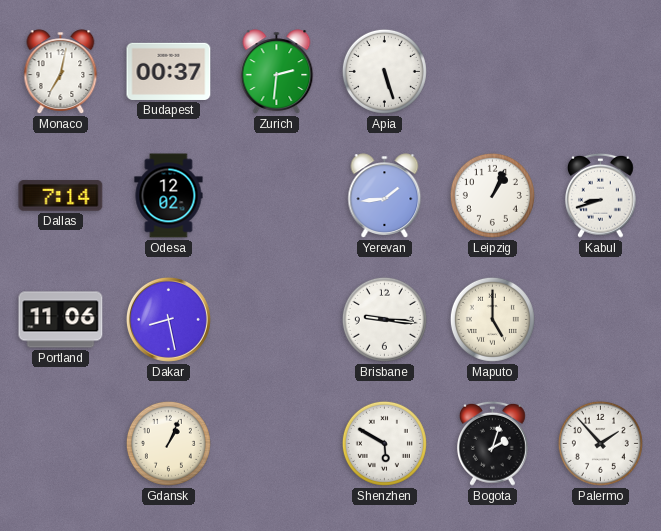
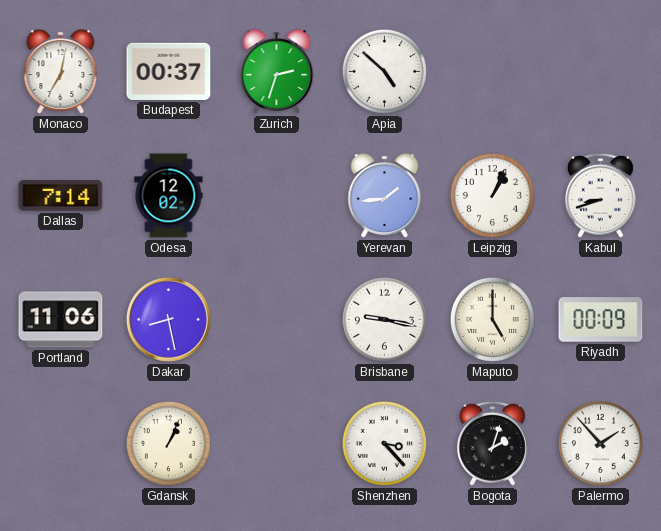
Zurich: 2:31 -> 2:33
Apia: 5:27 -> 4:52
Brisbane: 9:16 -> 9:17
Riyadh: none -> 00:09
Shenzhen: 5:50 -> 3:23
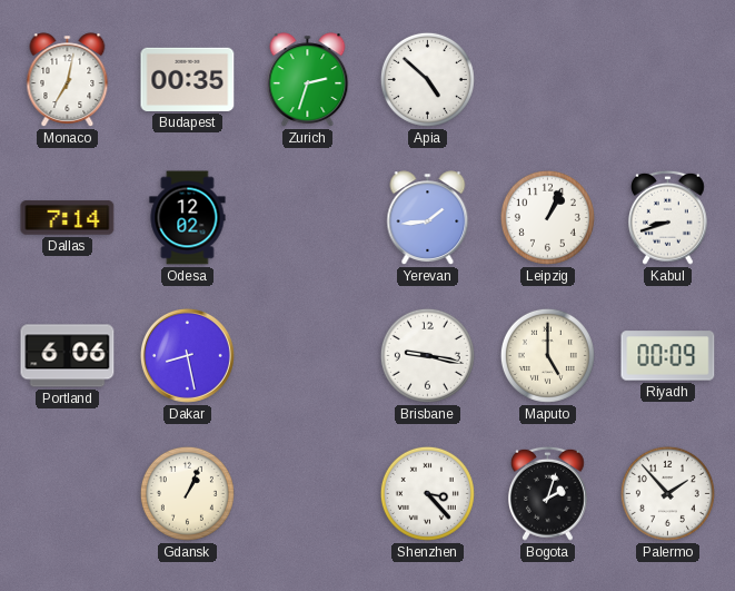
Budapest: 00:37 -> 00:35
Portland: 11:06 -> 6:06
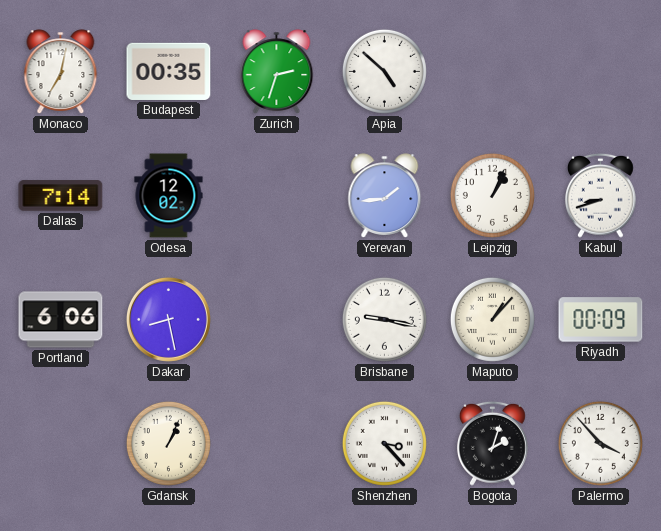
Maputo: 5:00 -> 1:07
Palermo: 1:53 -> 3:53
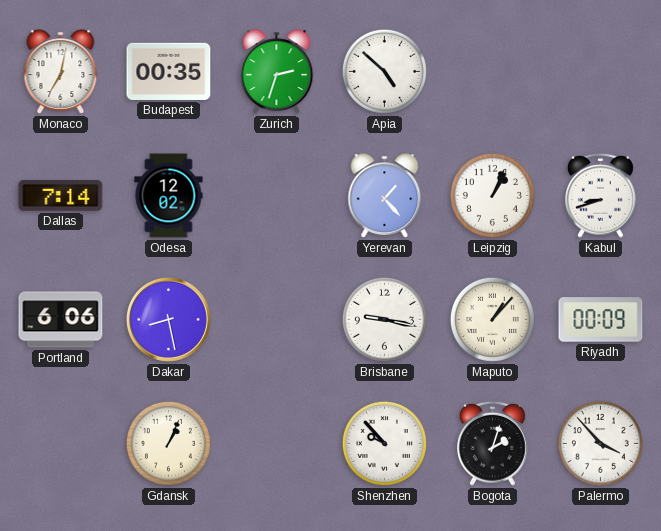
Yerevan: 1:44 -> 1:23
Shenzhen: 3:23 -> 9:53
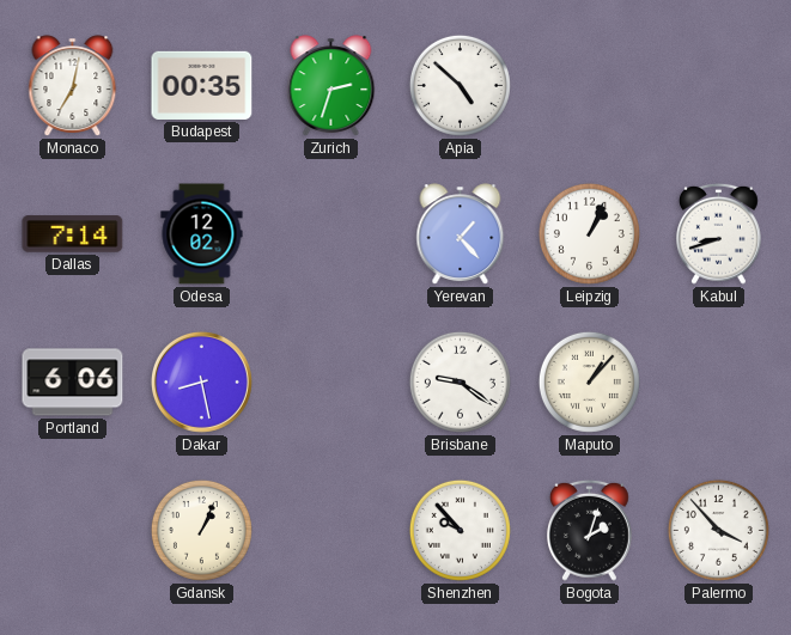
Brisbane: 9:17 -> 9:21
Riyadh: 00:09 -> none
